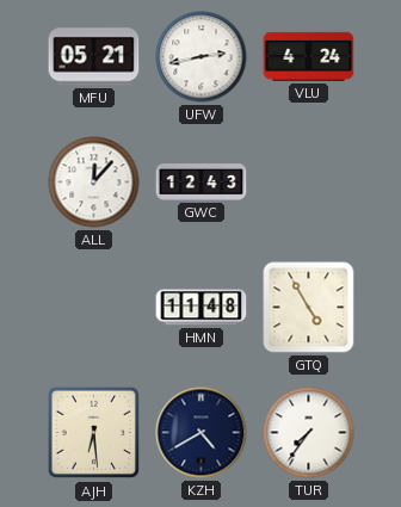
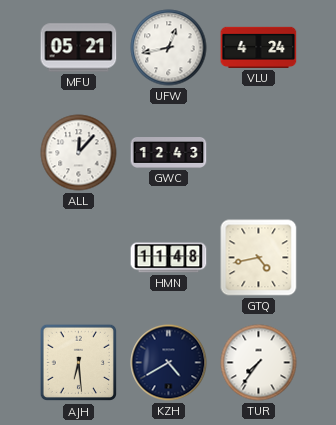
UFW: 2:43 -> 12:43
GTQ: 4:55 -> 4:43
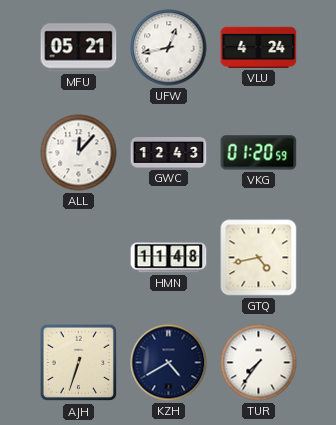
VKG: none -> 01:20
AJH: 6:29 -> 6:33
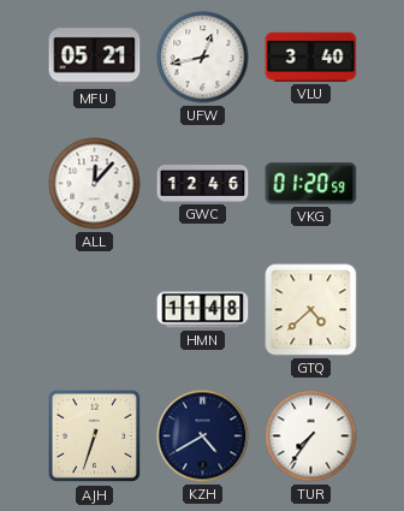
VLU: 4:24 -> 3:40
GWC: 12:43 -> 12:46
GTQ: 4:43 -> 4:38
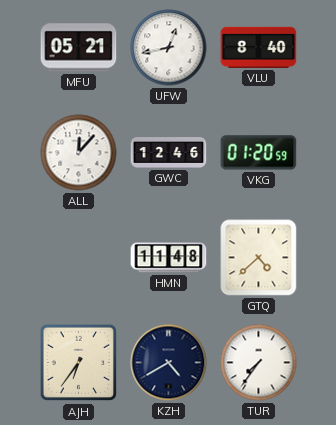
VLU: 3:40 -> 8:40
AJH: 6:33 -> 6:36
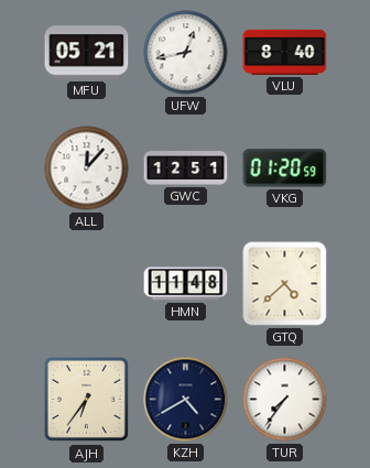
GWC: 12:46 -> 12:51
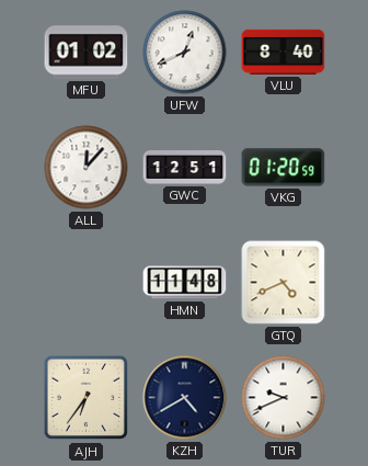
MFU: 05:21 -> 01:02
UFW: 12:43 -> 12:41
GTQ: 4:38 -> 4:41
TUR: 7:36 -> 9:41
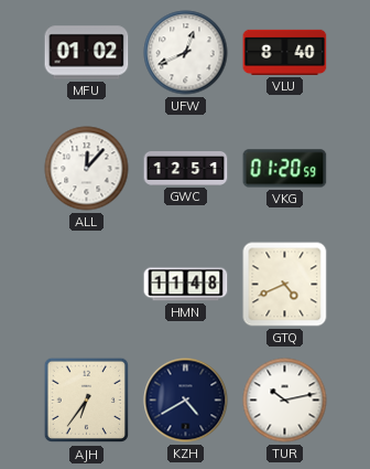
TUR: 9:41 -> 10:13
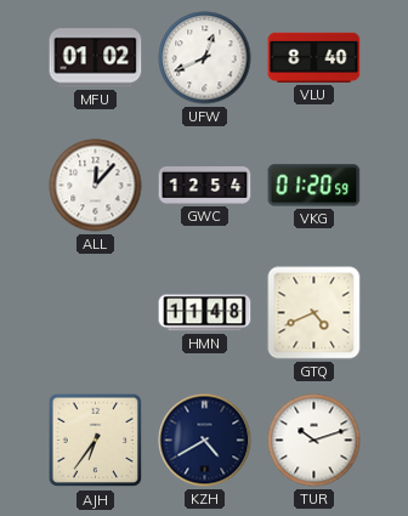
GWC: 12:51 -> 12:54
TUR: 10:13 -> 10:12
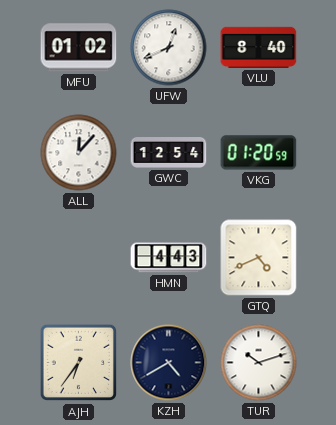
HMN: 11:48 -> 4:43
